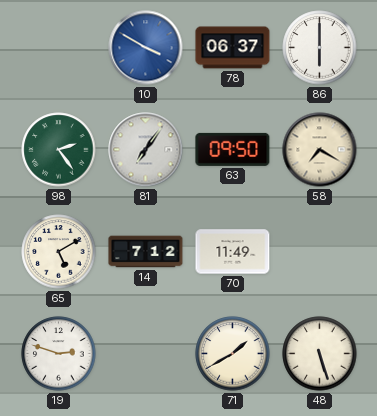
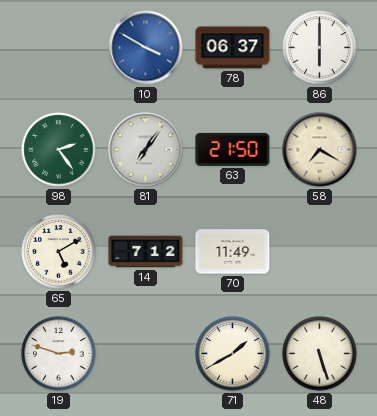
63: 09:50 -> 21:50
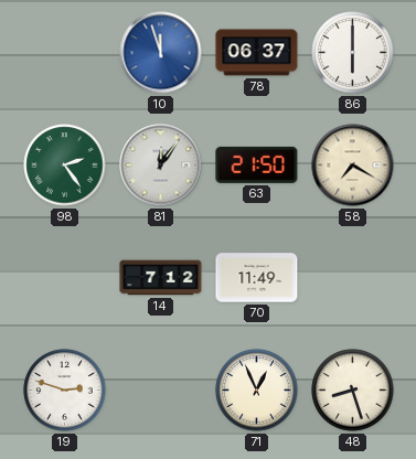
10: 3:50 -> 11:57
81: 7:06 -> 12:06
65: 5:10 -> none
71: 1:40 -> 12:56
48: 5:27 -> 8:27
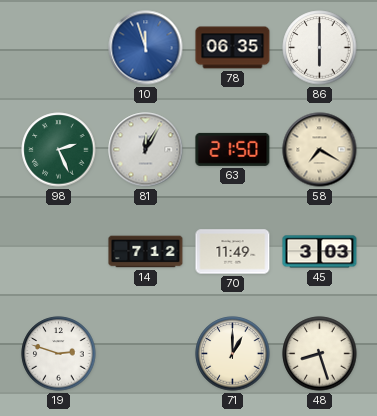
78: 06:37 -> 06:35
98: 2:24 -> 2:26
81: 12:06 -> 12:05
45: none -> 3:03
71: 12:56 -> 1:00
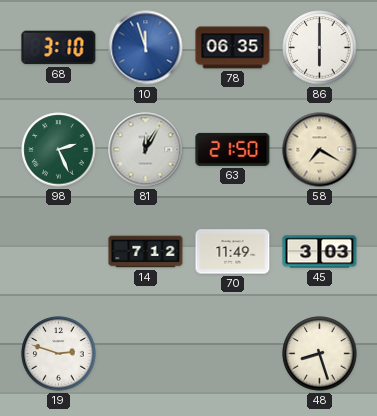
68: none -> 3:10
71: 1:00 -> none
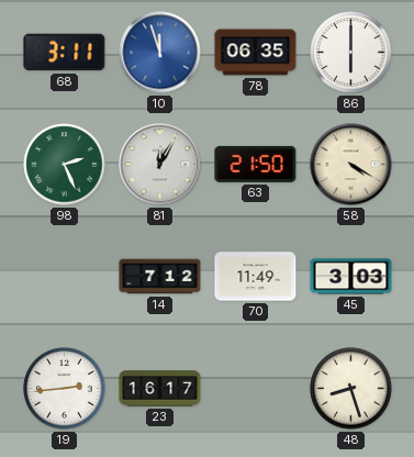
68: 3:10 -> 3:11
58: 7:20 -> 4:20
19: 2:48 -> 2:44
23: none -> 16:17
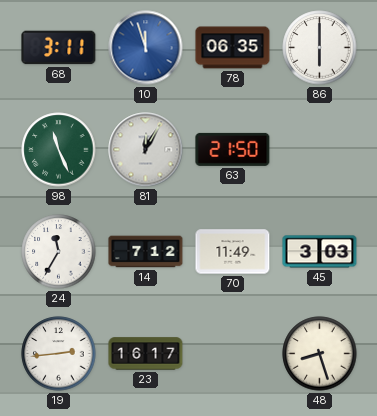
98: 2:26 -> 11:26
58: 4:20 -> none
24: none -> 11:35
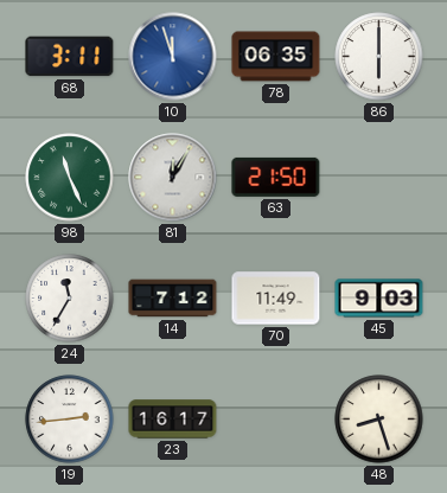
45: 3:03 -> 9:03
